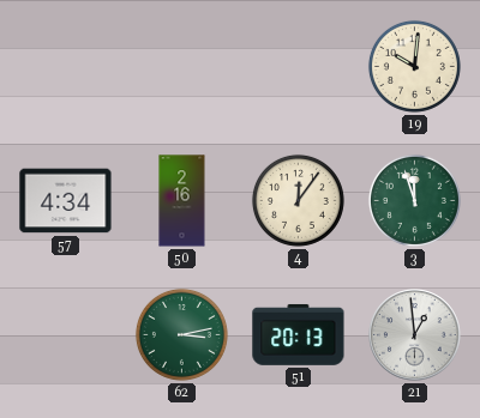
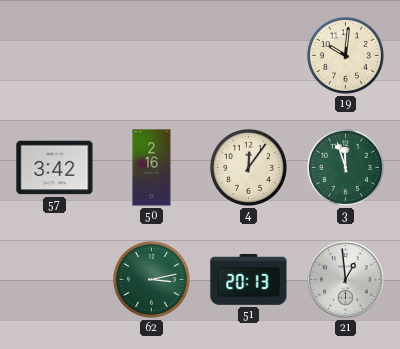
57: 4:34 -> 3:42
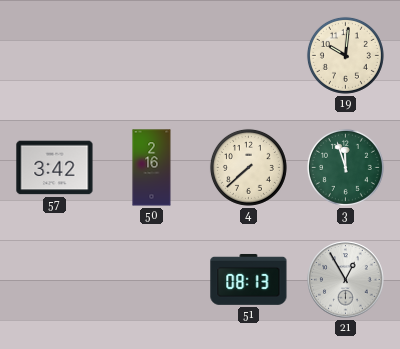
4: 12:06 -> 7:38
62: 3:13 -> none
51: 20:13 -> 08:13
21: 12:59 -> 12:55
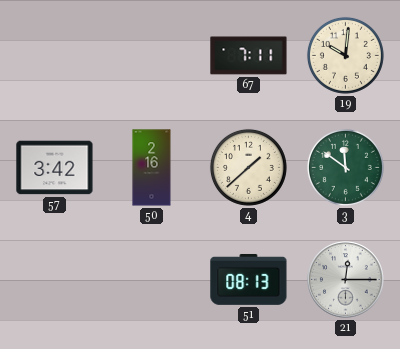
67: none -> 7:11
4: 7:38 -> 1:38
3: 11:57 -> 11:51
21: 12:55 -> 12:15
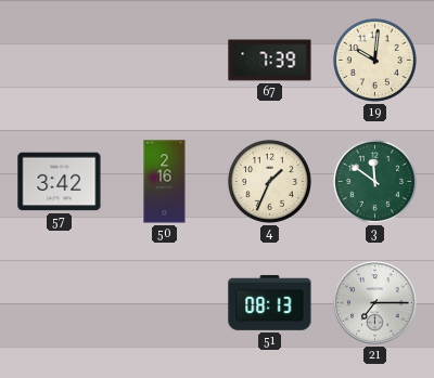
67: 7:11 -> 7:39
4: 1:38 -> 1:34
21: 12:15 -> 7:15
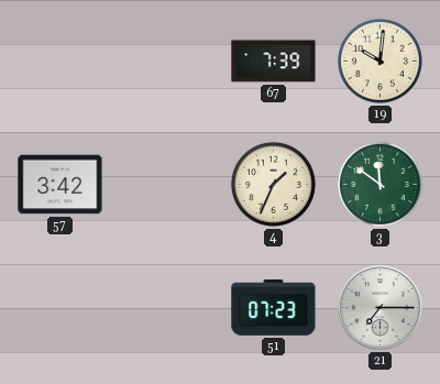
50: 2:16 -> none
51: 08:13 -> 07:23
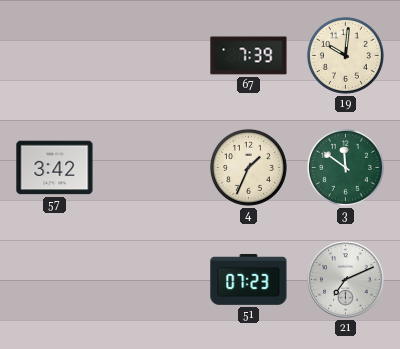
21: 7:15 -> 7:11
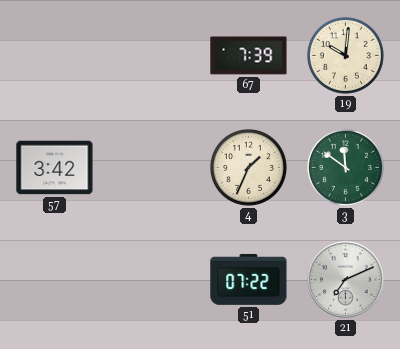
51: 07:23 -> 07:22
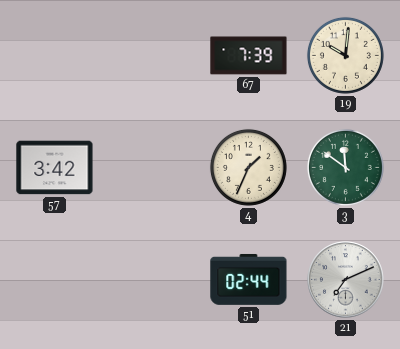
51: 07:22 -> 02:44
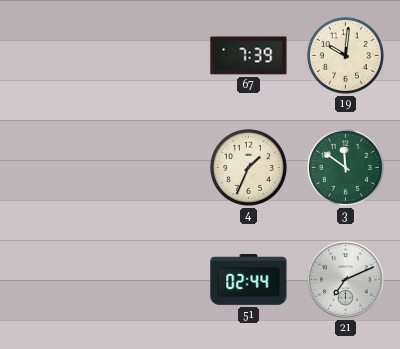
57: 3:42 -> none
